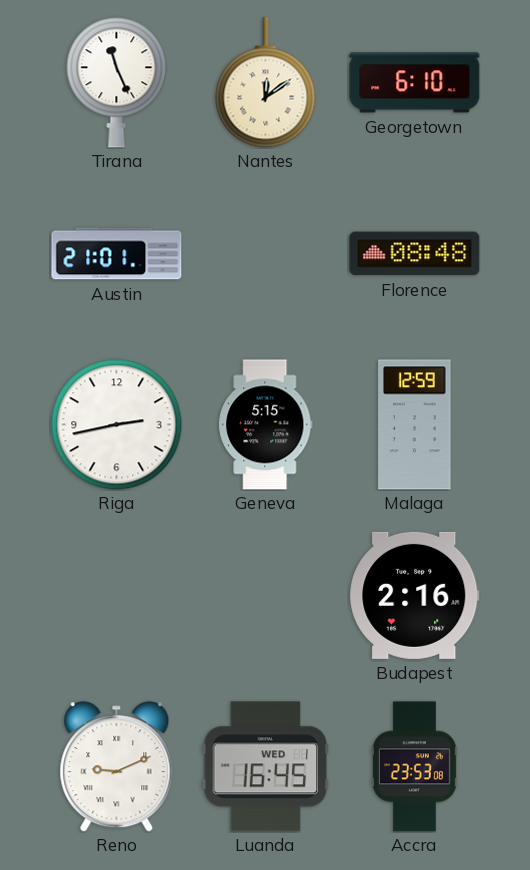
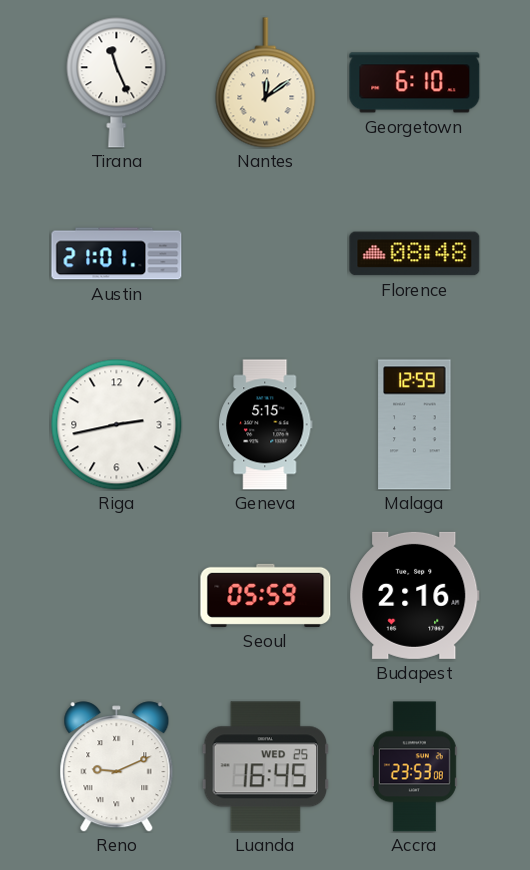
Seoul: none -> 05:59
Luanda date: WED 1 -> WED 25
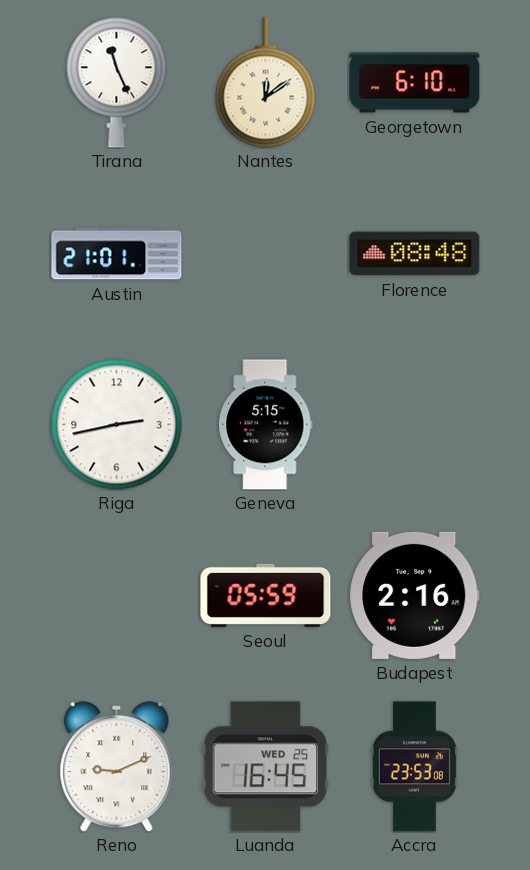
Malaga: 12:59 -> none
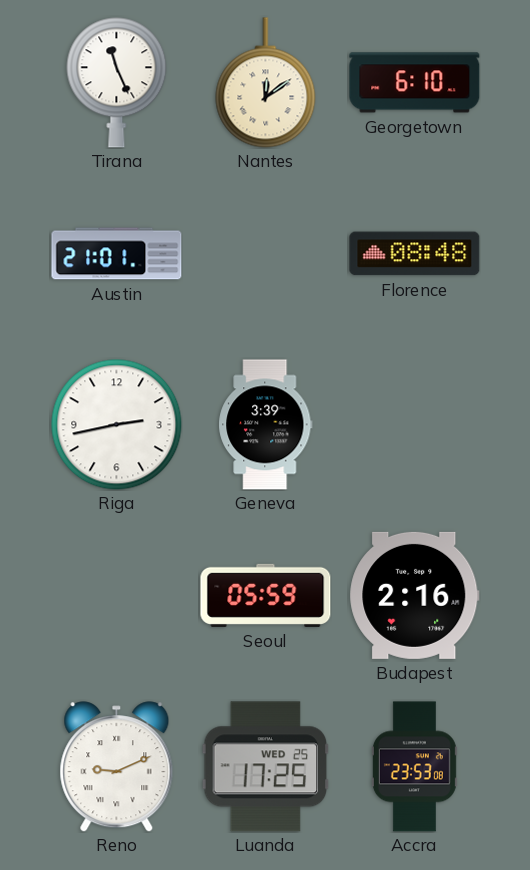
Geneva: 5:15 -> 3:39
Luanda: 16:45 -> 17:25
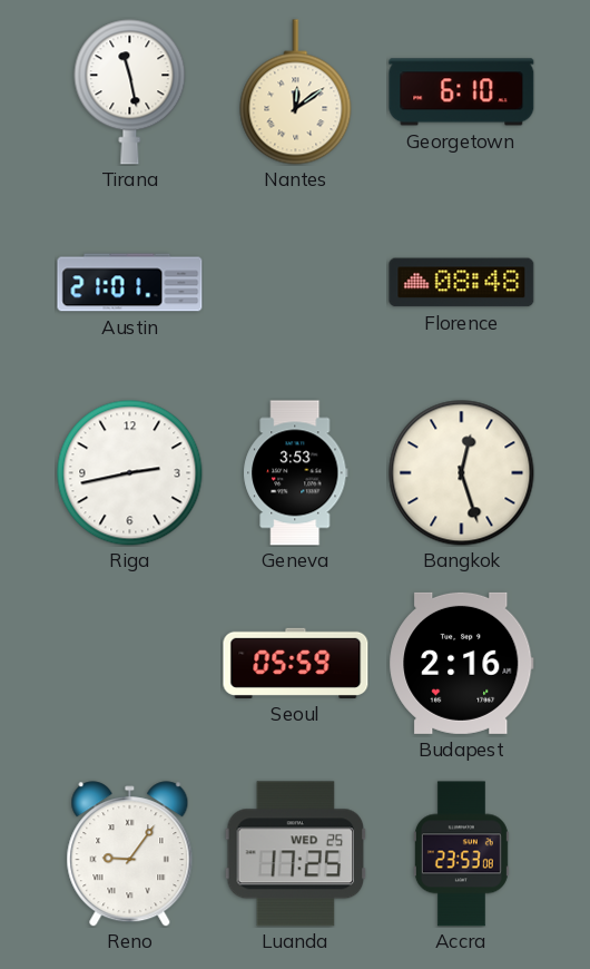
Tirana: 11:26 -> 11:28
Geneva: 3:39 -> 3:53
Bangkok: none -> 12:27
Reno: 9:11 -> 9:06
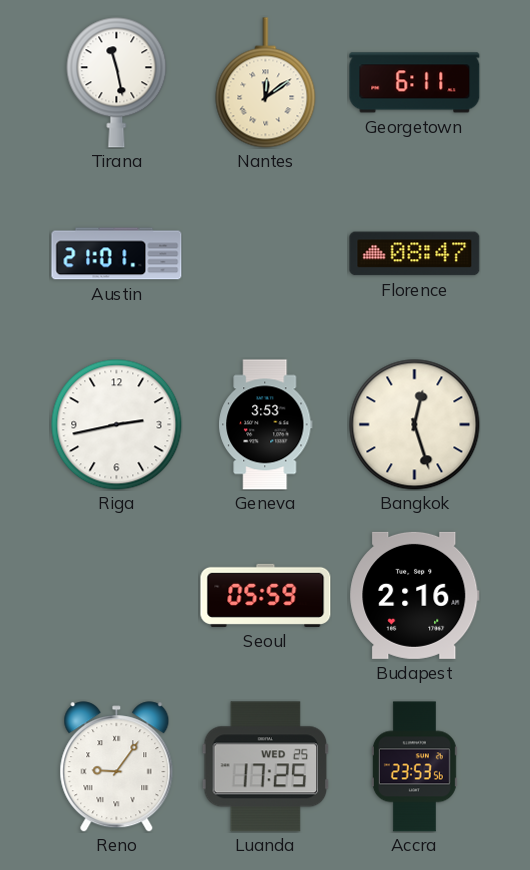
Georgetown: 6:10 -> 6:11
Florence: 08:48 -> 08:47
Accra: 23:53:08 -> 23:53:56
